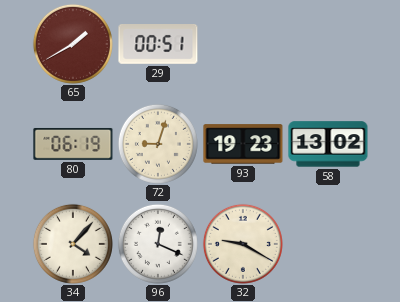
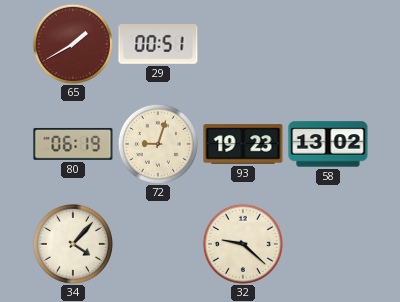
96: 12:19 -> none
32: 9:20 -> 9:22
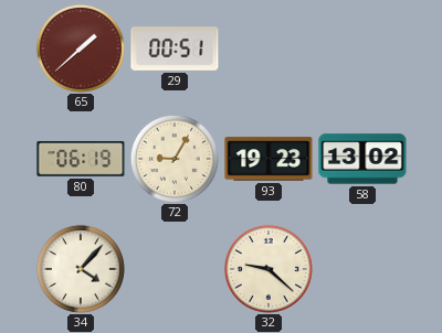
65: 1:40 -> 1:38
72: 9:03 -> 9:05
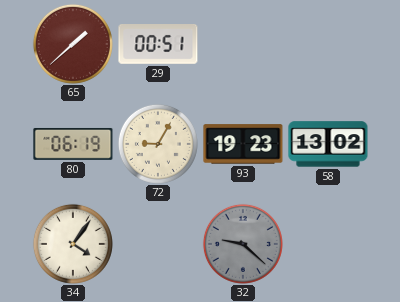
34: 4:07 -> 4:06
32 dial: cream -> grey
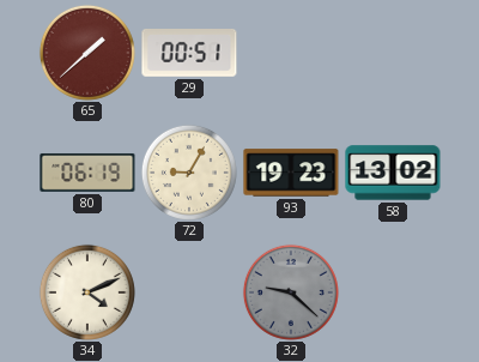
34: 4:06 -> 4:11
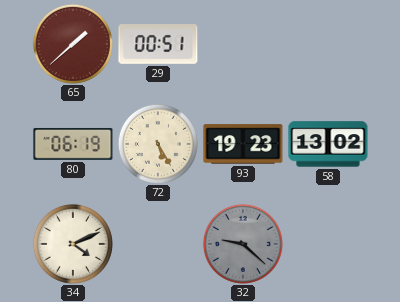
72: 9:05 -> 5:25
